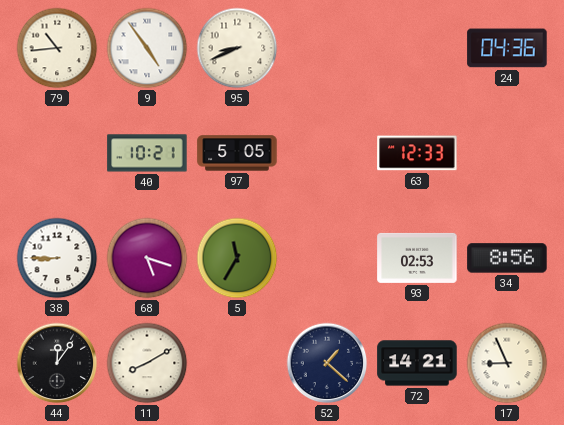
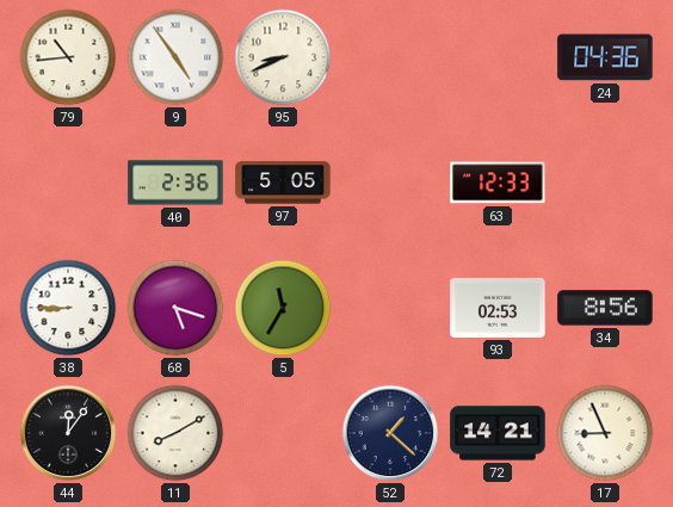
40: 10:21 -> 2:36
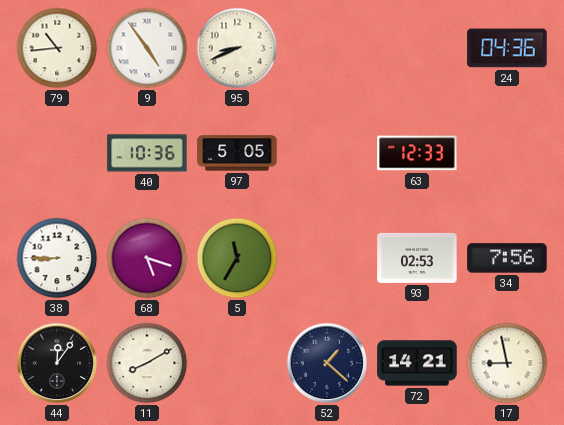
40: 2:36 -> 10:36
34: 8:56 -> 7:56
17: 8:56 -> 8:58
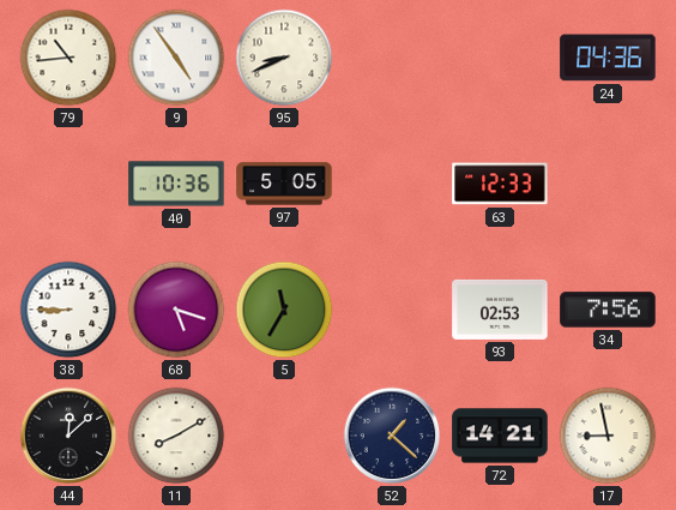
44: 12:06 -> 12:08
